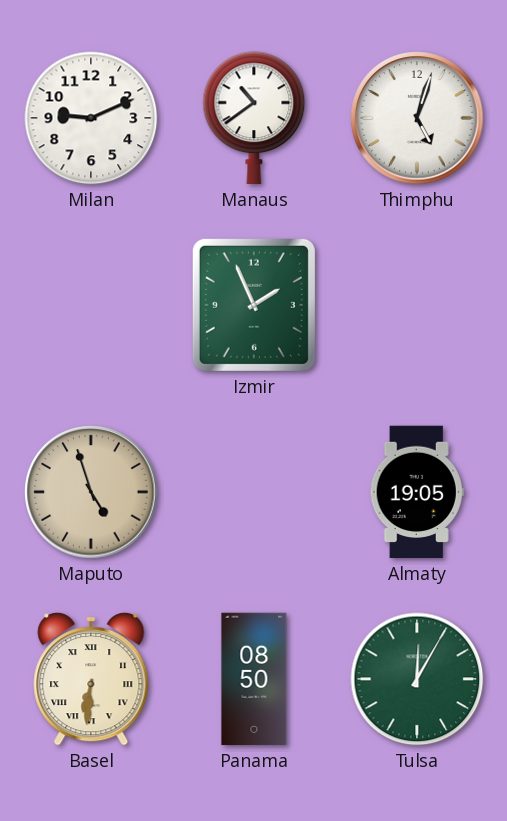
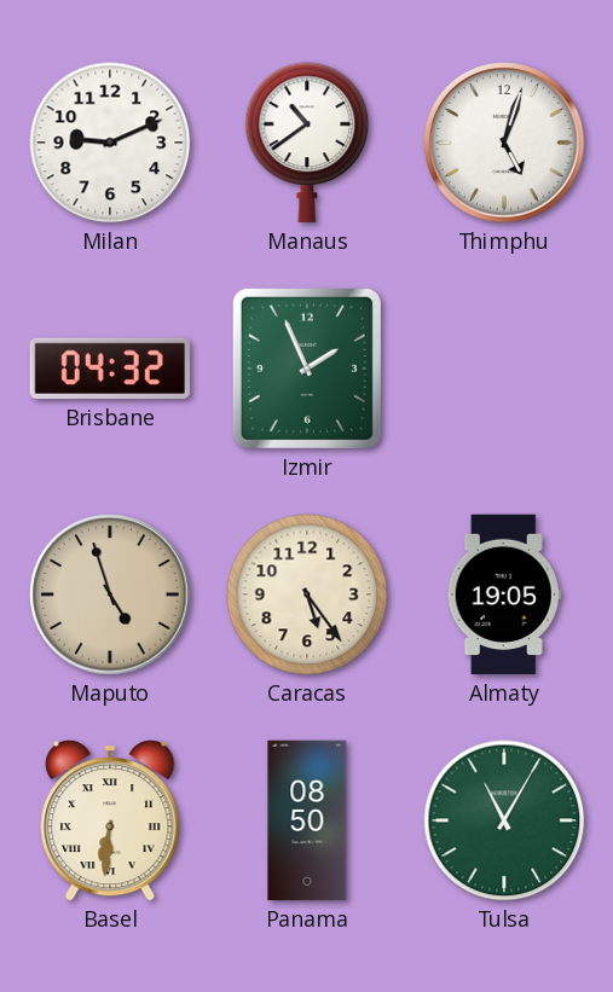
Brisbane: none -> 04:32
Caracas: none -> 5:24
Tulsa: 12:05 -> 11:05
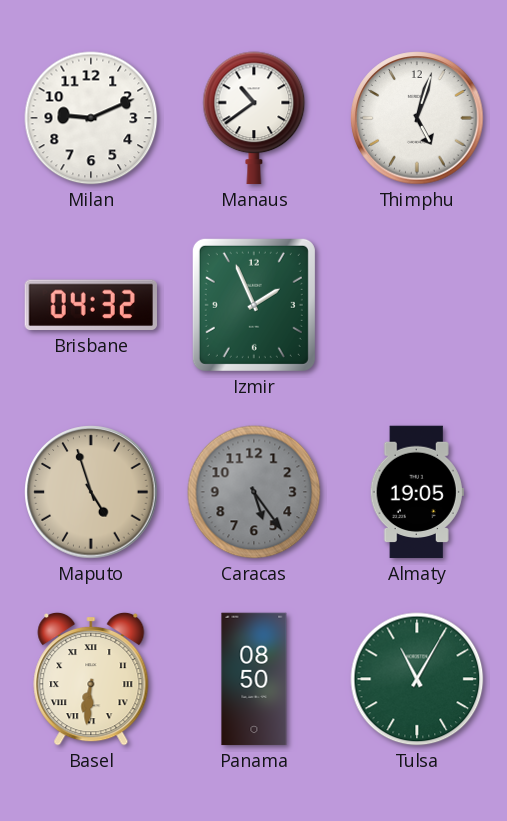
Caracas dial: cream -> grey
